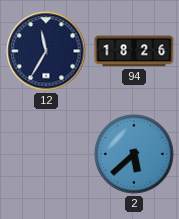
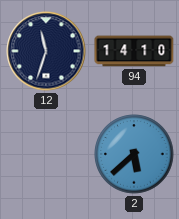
12: 11:35 -> 11:33
94: 18:26 -> 14:10
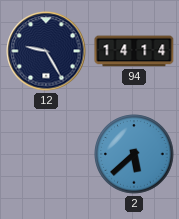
12: 11:33 -> 9:25
94: 14:10 -> 14:14
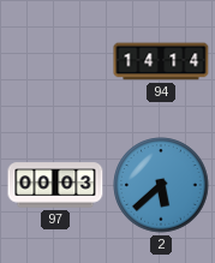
12: 9:25 -> none
97: none -> 00:03
